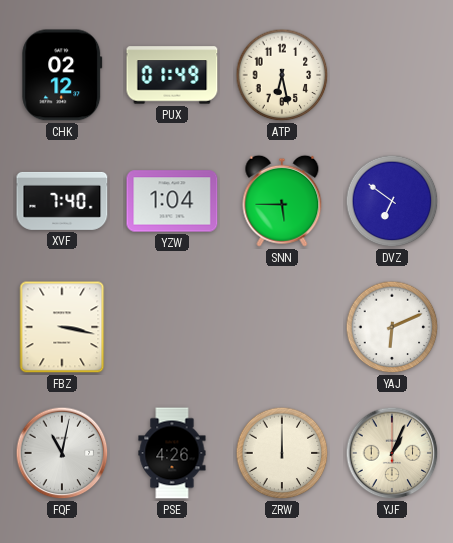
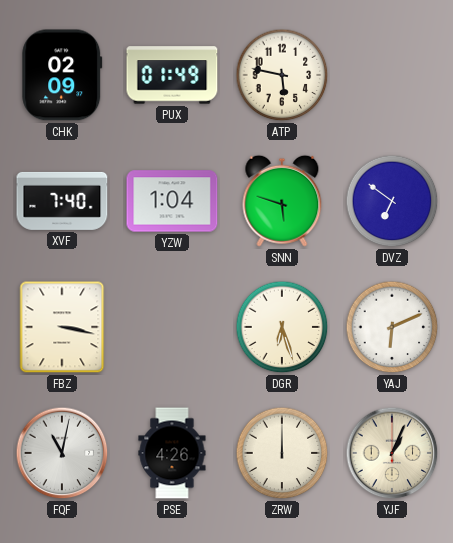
CHK: 02:12 -> 02:09
ATP: 6:28 -> 5:47
SNN: 5:45 -> 5:48
DGR: none -> 6:27
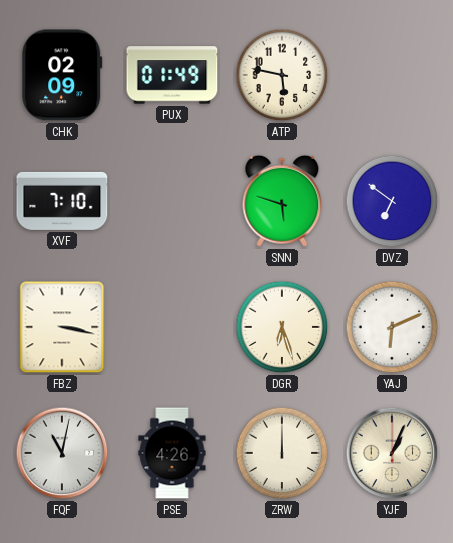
XVF: 7:40 -> 7:10
YZW: 1:04 -> none
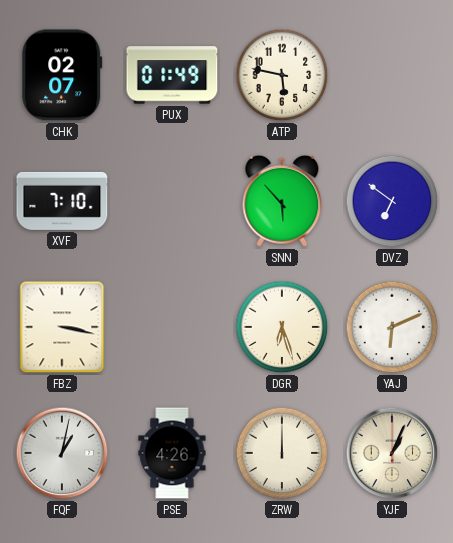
CHK: 02:09 -> 02:07
SNN: 5:48 -> 5:53
FQF: 11:02 -> 1:02
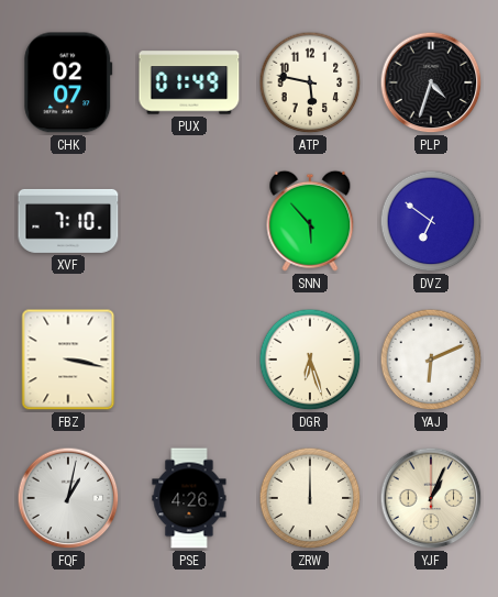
PLP: none -> 4:33
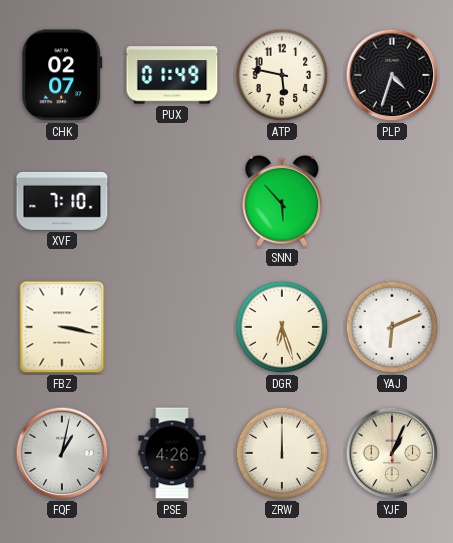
DVZ: 6:51 -> none
